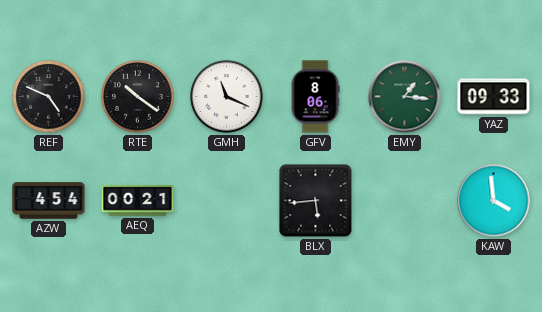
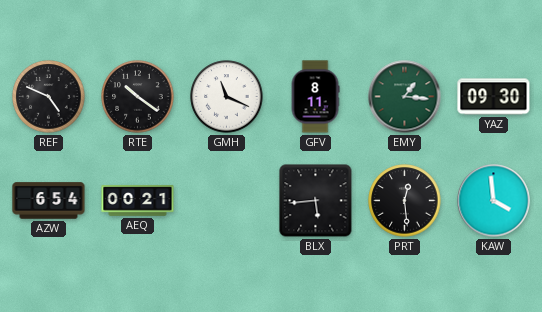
GFV: 8:06 -> 8:11
YAZ: 09:33 -> 09:30
AZW: 4:54 -> 6:54
PRT: none -> 12:29
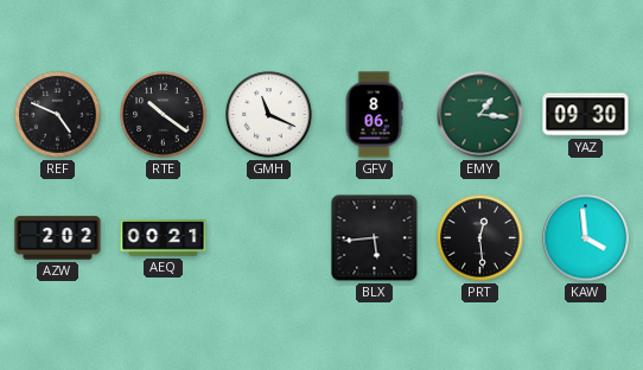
GFV: 8:11 -> 8:06
AZW: 6:54 -> 2:02
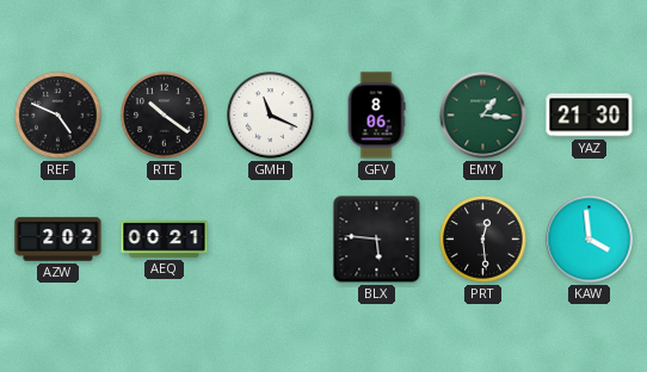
YAZ: 09:30 -> 21:30
BLX: 5:44 -> 5:46
